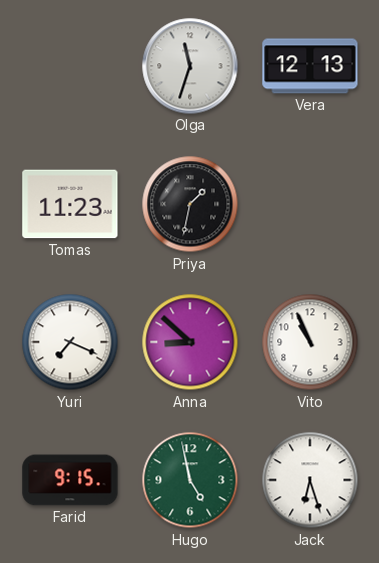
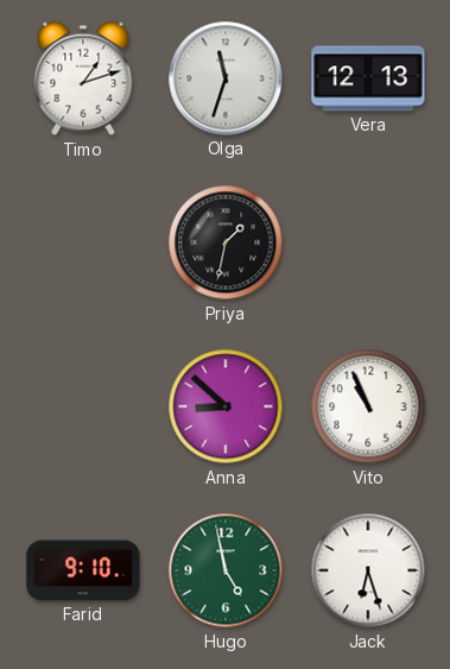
Timo: none -> 1:12
Tomas: 11:23 -> none
Yuri: 7:19 -> none
Farid: 9:15 -> 9:10
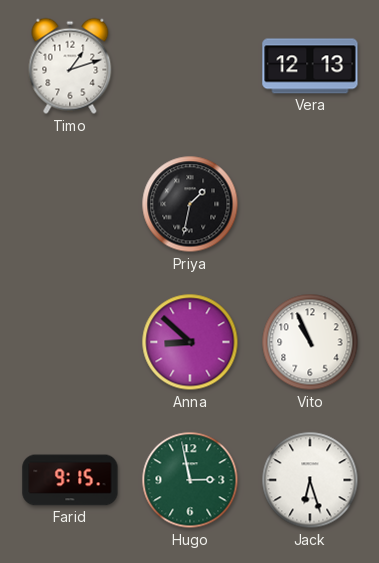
Olga: 11:33 -> none
Farid: 9:10 -> 9:15
Hugo: 4:58 -> 2:58
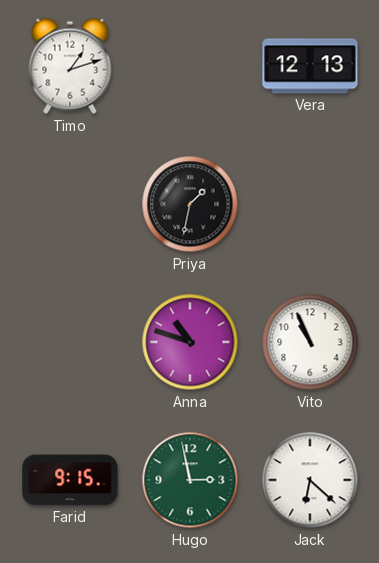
Anna: 8:52 -> 10:48
Jack: 6:27 -> 6:22
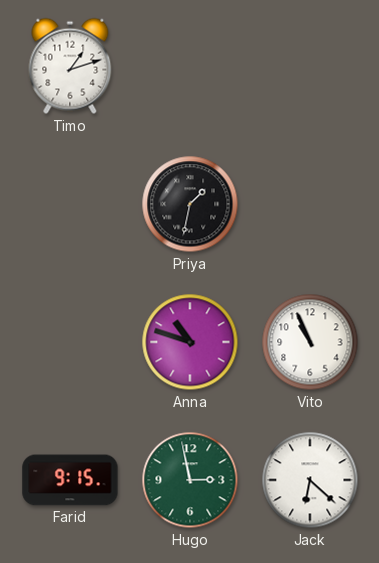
Vera: 12:13 -> none
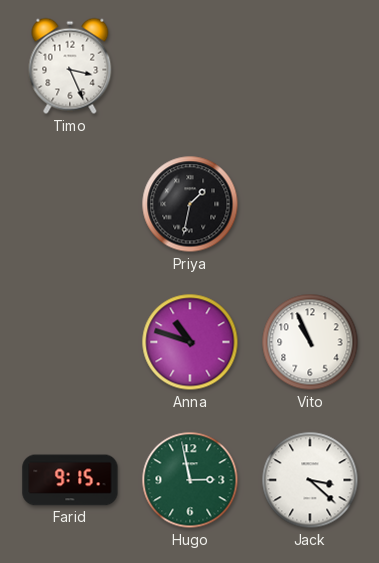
Timo: 1:12 -> 3:26
Jack: 6:22 -> 3:22
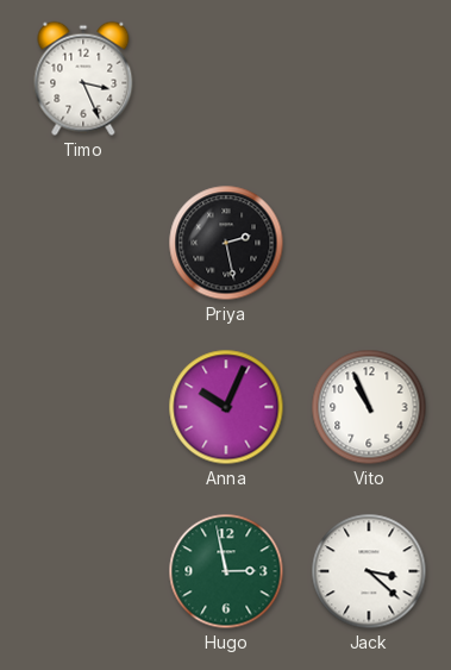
Priya: 1:32 -> 2:28
Anna: 10:48 -> 10:04
Farid: 9:15 -> none
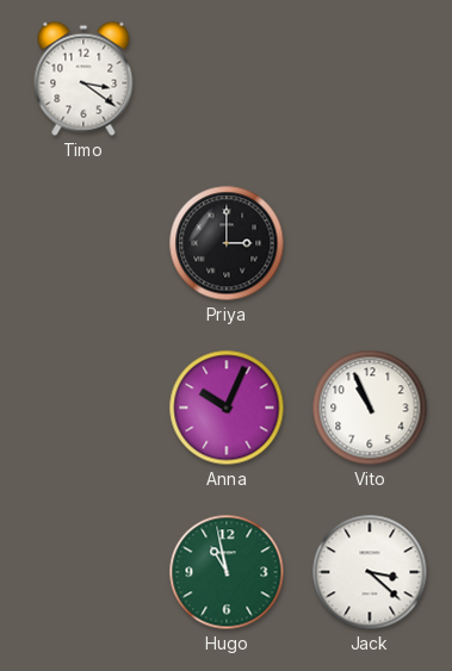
Timo: 3:26 -> 3:21
Priya: 2:28 -> 3:00
Hugo: 2:58 -> 10:58
